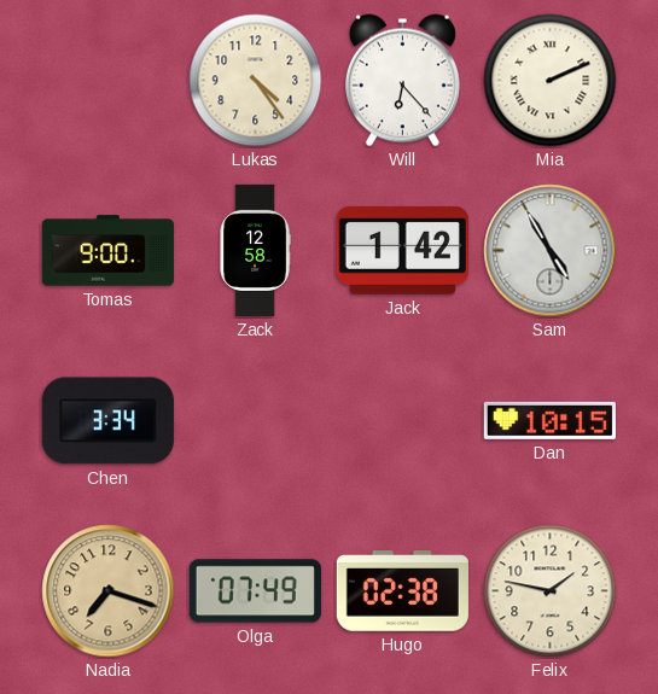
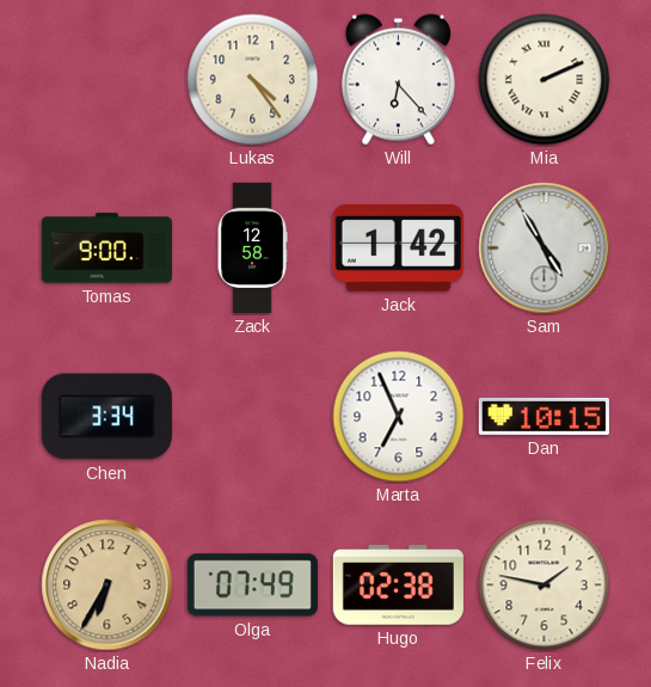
Marta: none -> 6:56
Nadia: 7:18 -> 6:35
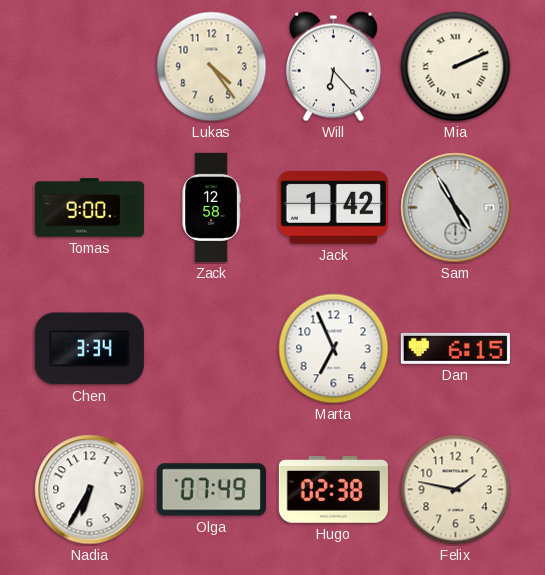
Dan: 10:15 -> 6:15
Nadia dial: champagne -> white
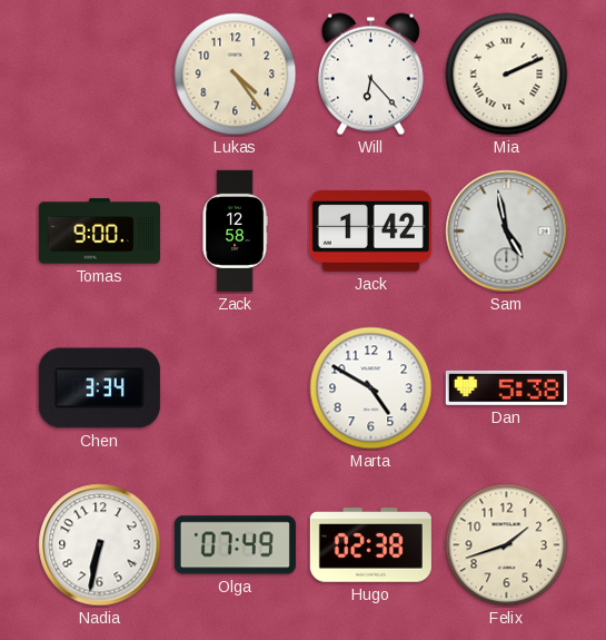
Sam: 4:55 -> 4:58
Marta: 6:56 -> 4:50
Dan: 6:15 -> 5:38
Nadia: 6:35 -> 6:32
Felix: 1:47 -> 1:42
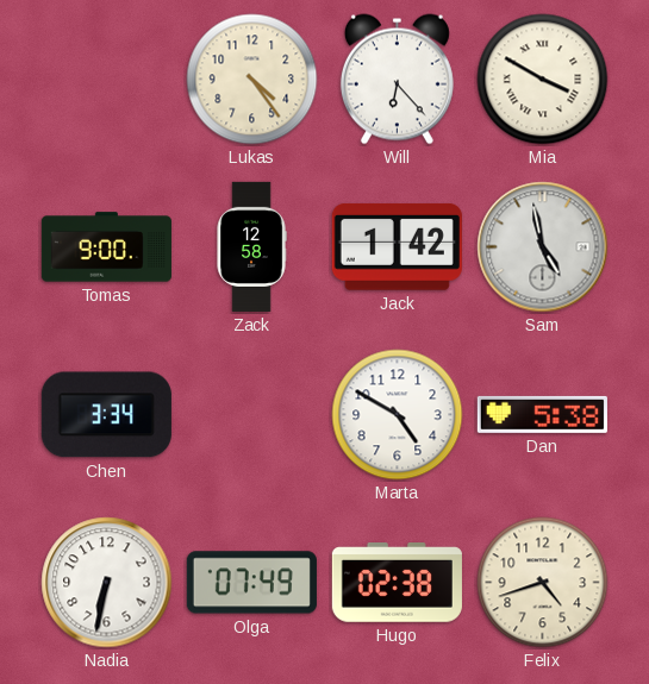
Mia: 2:11 -> 3:50
Felix: 1:42 -> 4:42
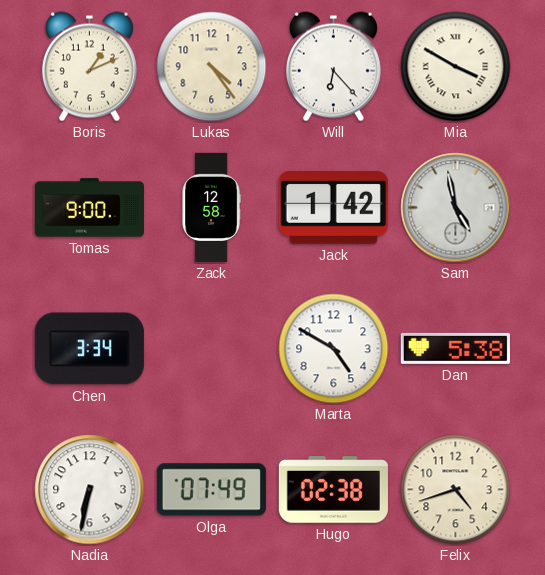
Boris: none -> 1:11
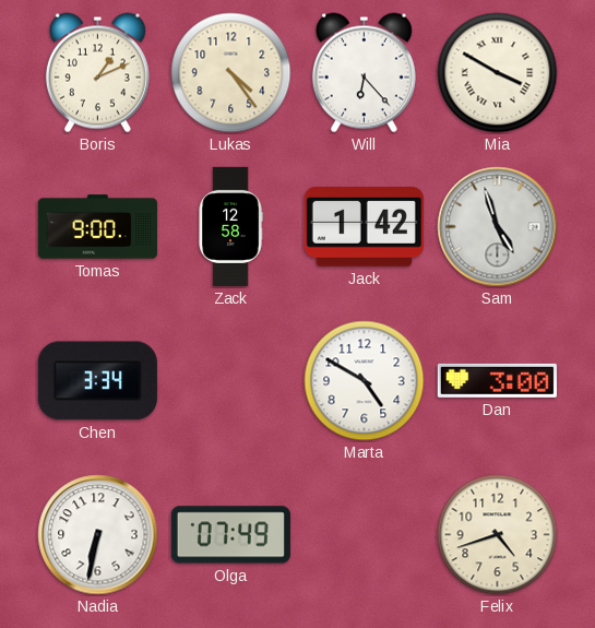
Sam: 4:58 -> 4:57
Dan: 5:38 -> 3:00
Hugo: 02:38 -> none
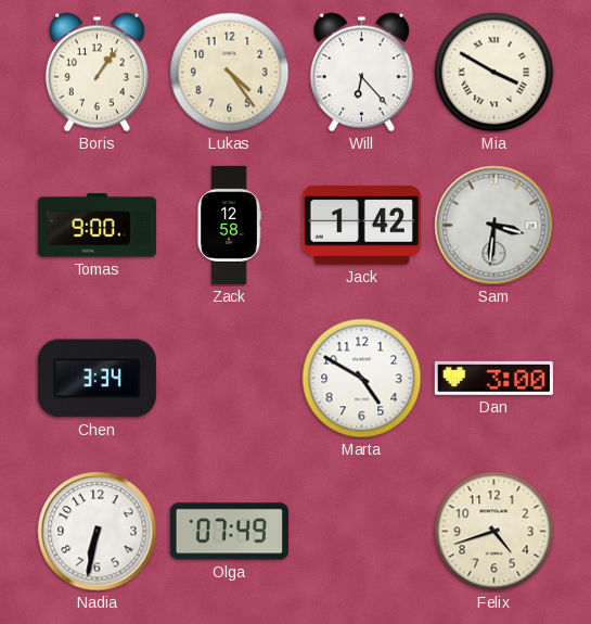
Boris: 1:11 -> 1:06
Sam: 4:57 -> 3:31
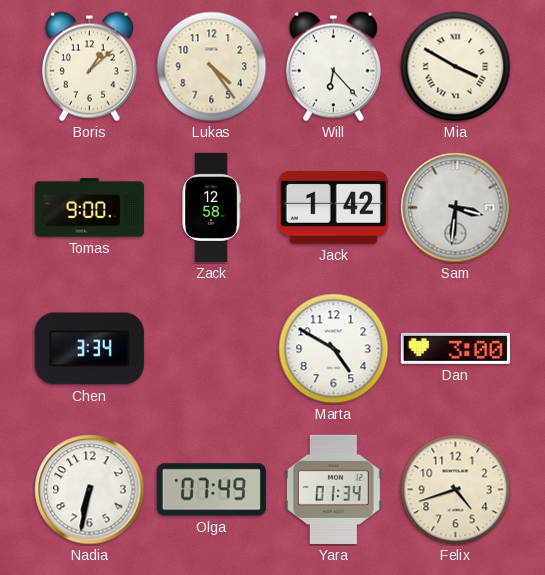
Boris: 1:06 -> 1:08
Yara: none -> 01:34
